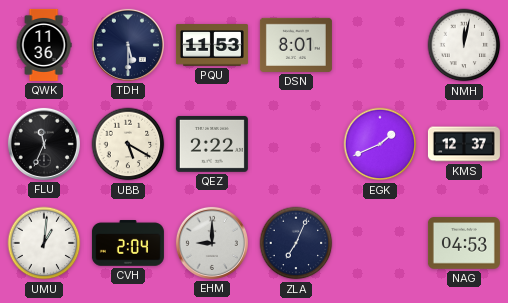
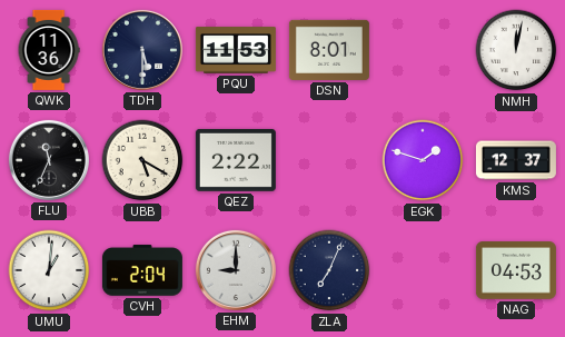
EGK: 1:41 -> 1:48
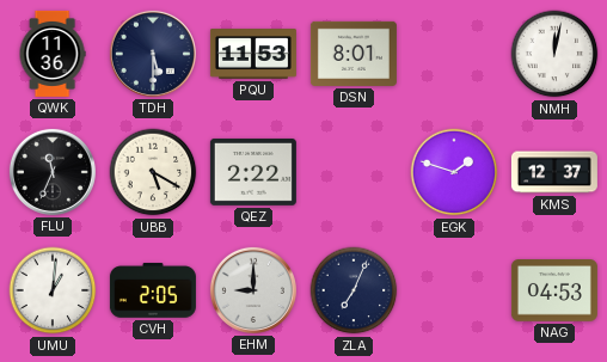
CVH: 2:04 -> 2:05
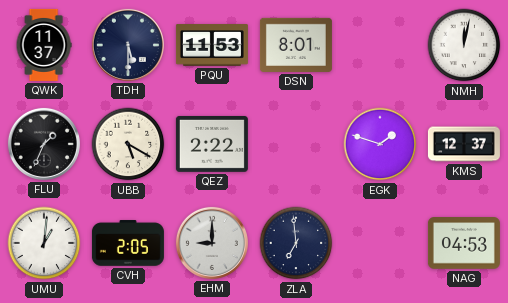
QWK: 11:36 -> 11:37
FLU: 11:34 -> 1:34
ZLA: 7:04 -> 6:59
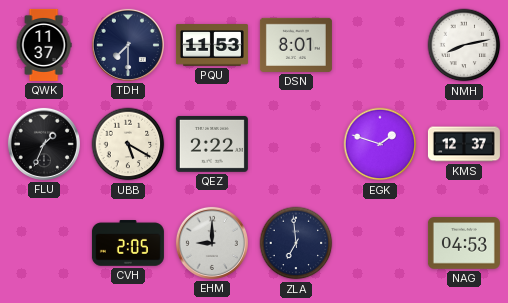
TDH: 5:30 -> 7:30
NMH: 12:02 -> 8:13
UMU: 1:01 -> none
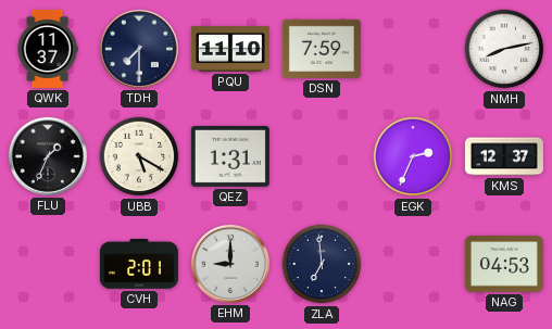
PQU: 11:53 -> 11:10
DSN: 8:01 -> 7:59
QEZ: 2:22 -> 1:31
EGK: 1:48 -> 2:34
CVH: 2:05 -> 2:01
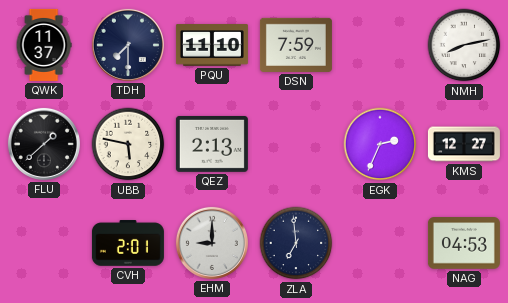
FLU: 1:34 -> 1:38
UBB: 5:20 -> 5:47
QEZ: 1:31 -> 2:13
KMS: 12:37 -> 12:27
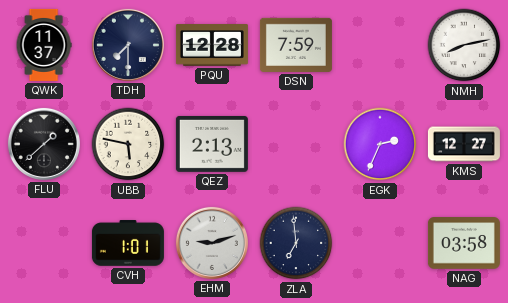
PQU: 11:10 -> 12:28
CVH: 2:01 -> 1:01
EHM: 9:00 -> 9:12
NAG: 04:53 -> 03:58
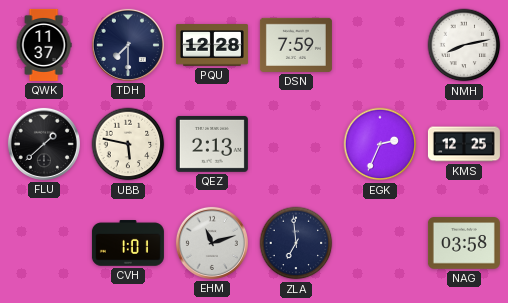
KMS: 12:27 -> 12:25
EHM: 9:12 -> 11:12
